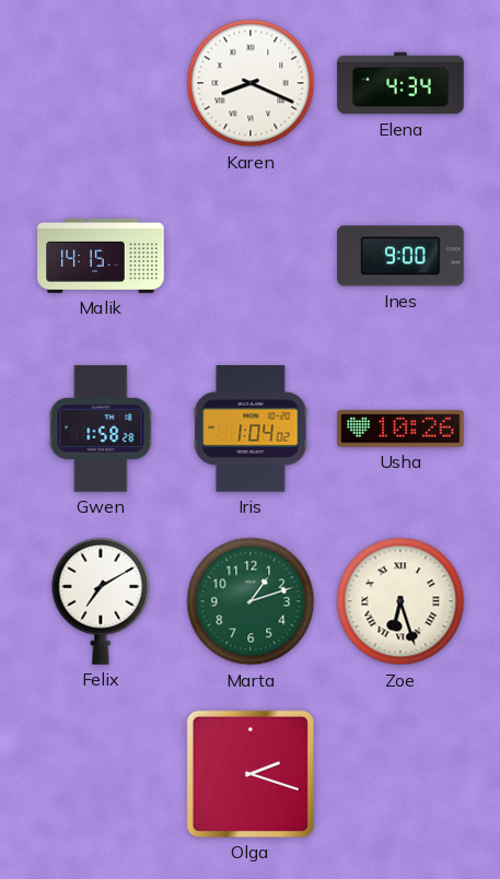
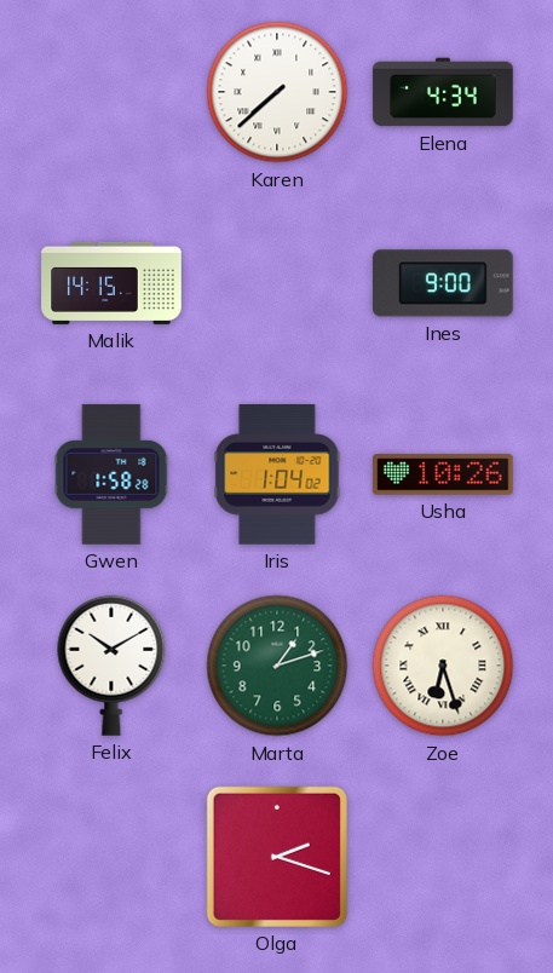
Karen: 8:19 -> 7:38
Felix: 7:10 -> 10:10
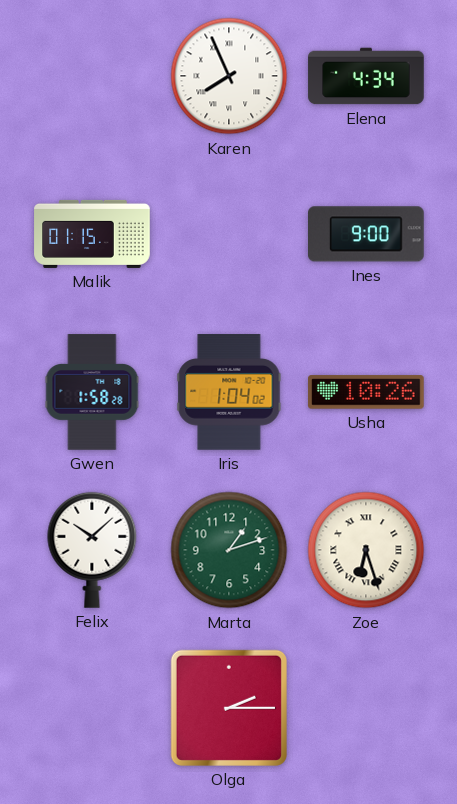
Karen: 7:38 -> 7:56
Malik: 14:15 -> 01:15
Felix: 10:10 -> 10:08
Olga: 2:18 -> 2:15
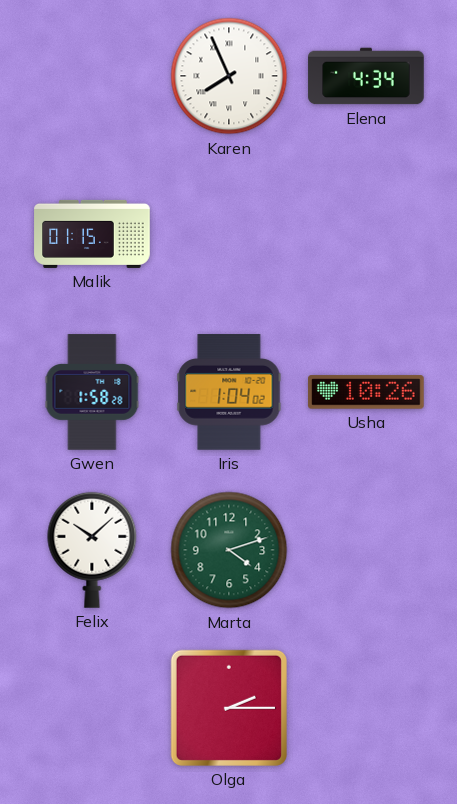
Ines: 9:00 -> none
Marta: 1:12 -> 4:12
Zoe: 6:27 -> none
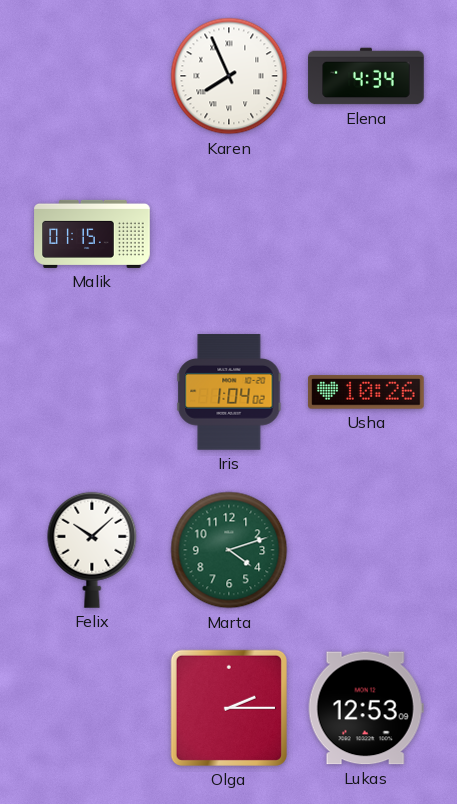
Gwen: 1:58 -> none
Lukas: none -> 12:53
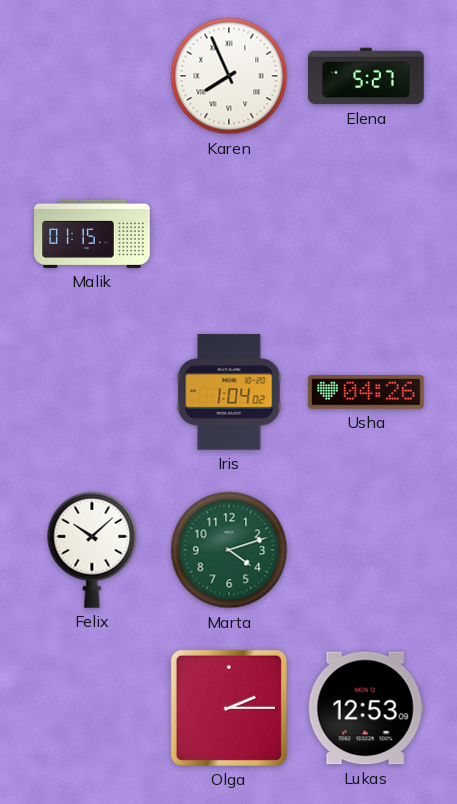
Elena: 4:34 -> 5:27
Usha: 10:26 -> 04:26
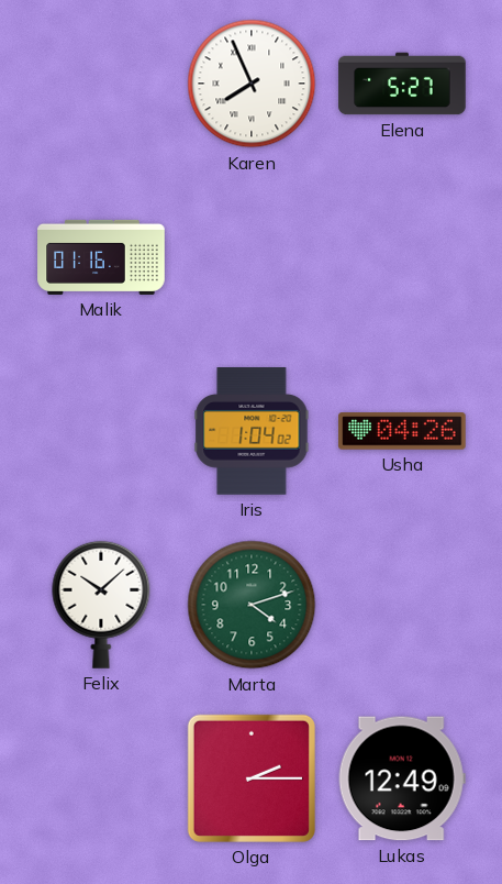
Malik: 01:15 -> 01:16
Lukas: 12:53 -> 12:49
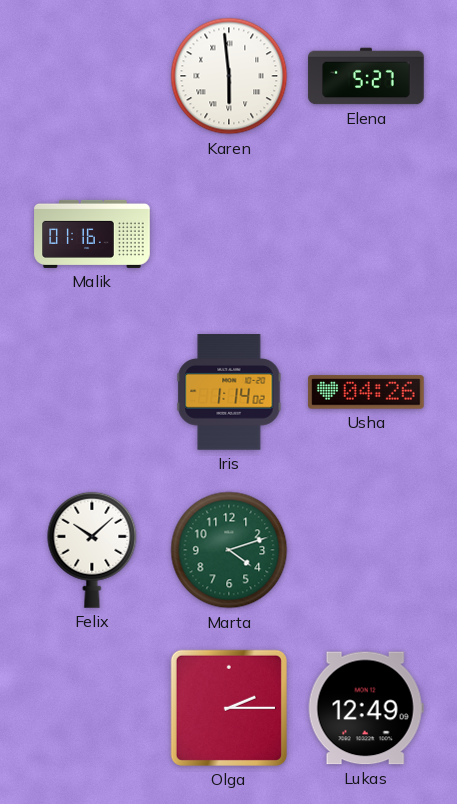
Karen: 7:56 -> 5:59
Iris: 1:04 -> 1:14
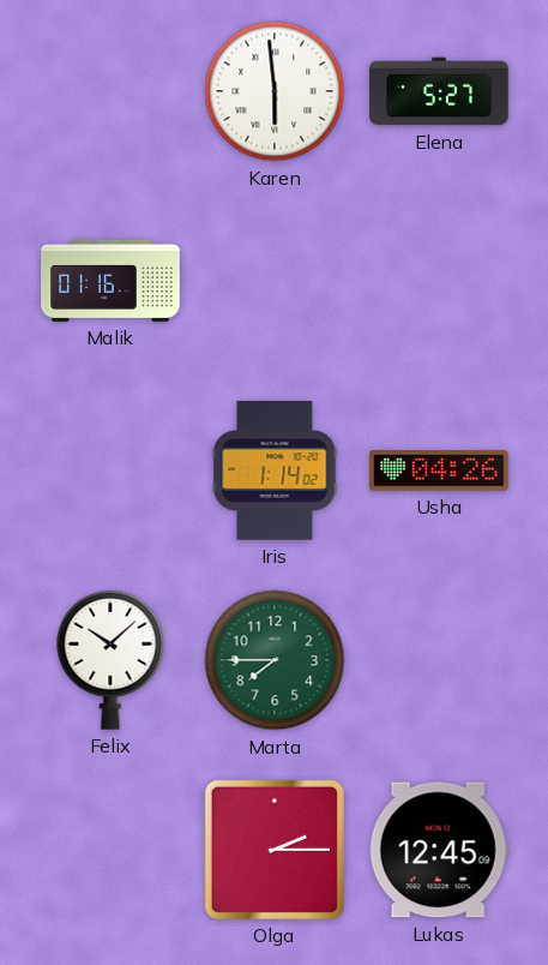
Marta: 4:12 -> 7:45
Lukas: 12:49 -> 12:45
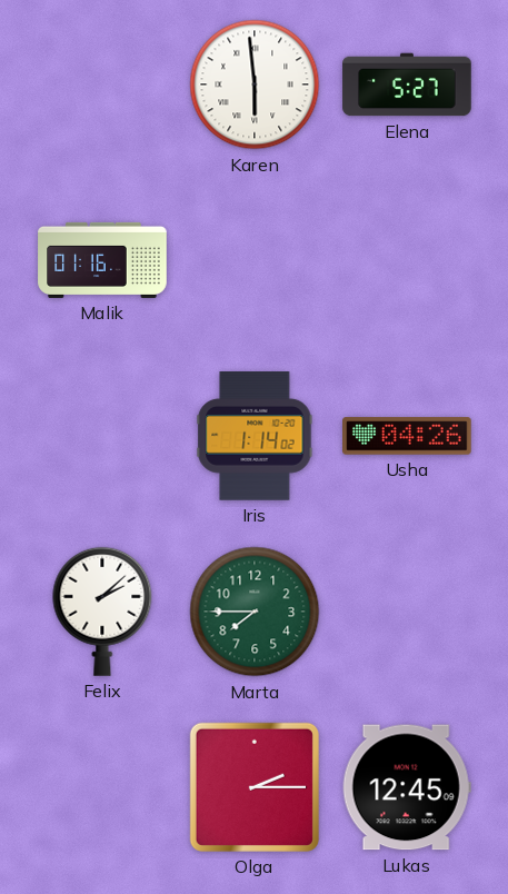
Felix: 10:08 -> 2:08
